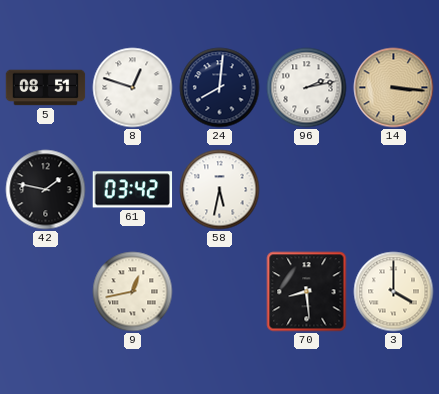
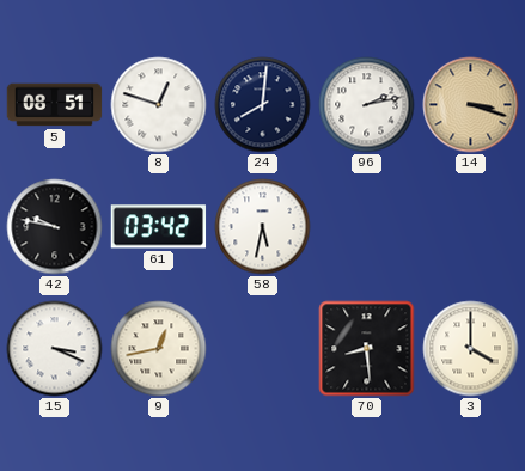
14: 3:16 -> 3:18
42: 1:47 -> 9:47
15: none -> 3:19
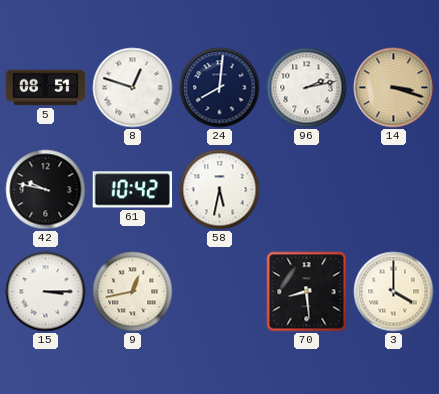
61: 03:42 -> 10:42
15: 3:19 -> 3:15
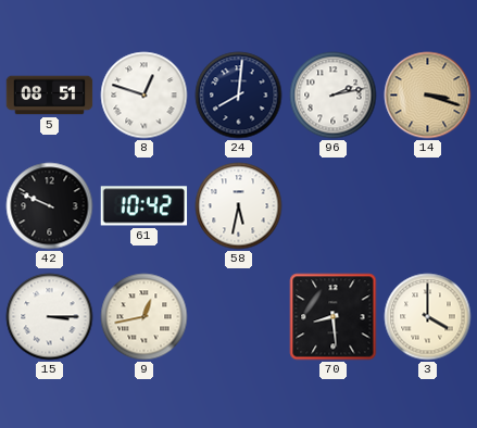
42: 9:47 -> 9:49
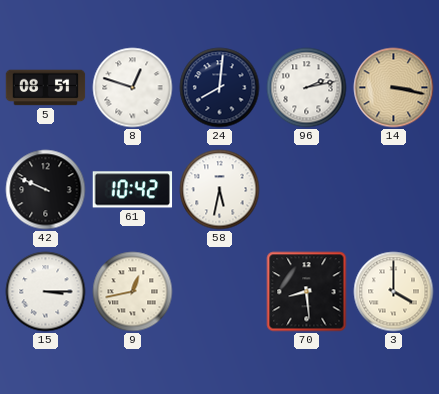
14: 3:18 -> 3:17
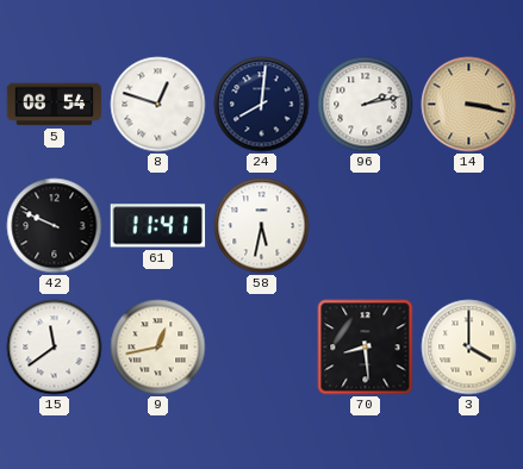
5: 08:51 -> 08:54
61: 10:42 -> 11:41
15: 3:15 -> 11:39
